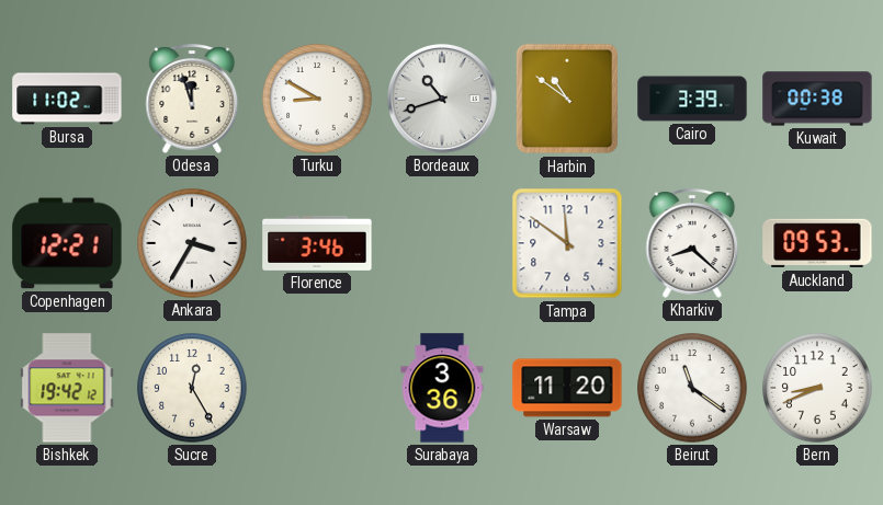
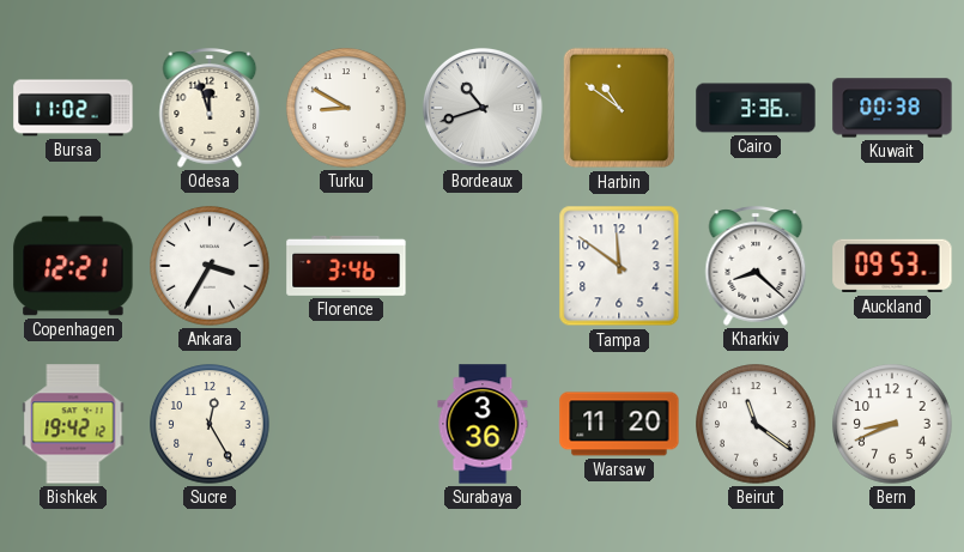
Cairo: 3:39 -> 3:36
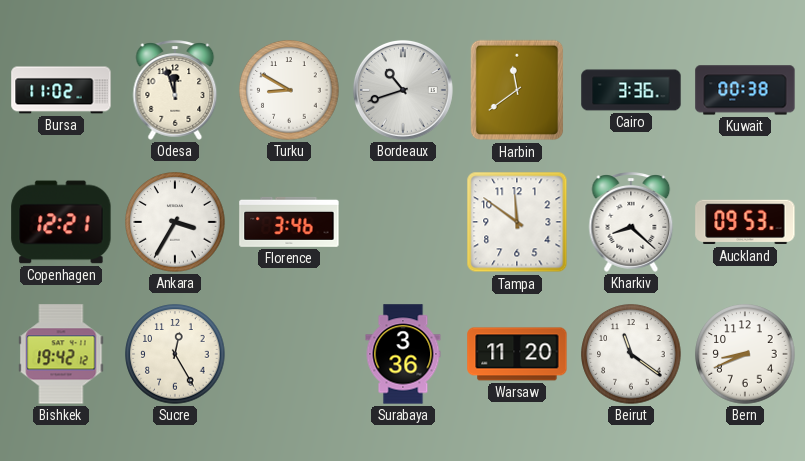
Harbin: 10:51 -> 11:39
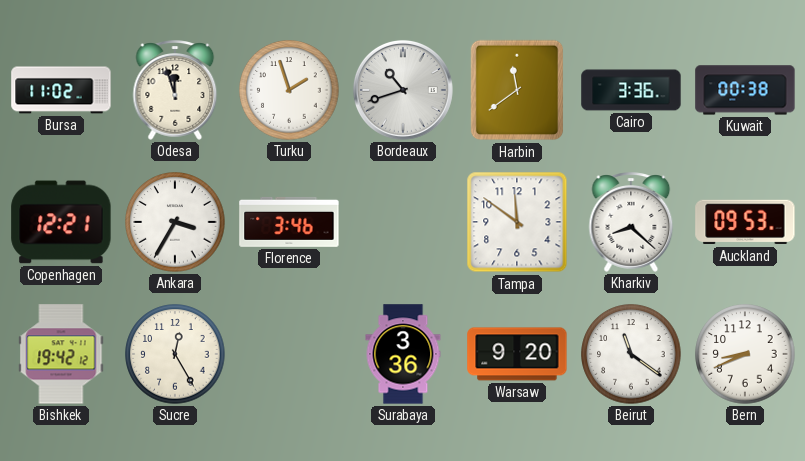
Turku: 8:50 -> 1:57
Warsaw: 11:20 -> 9:20
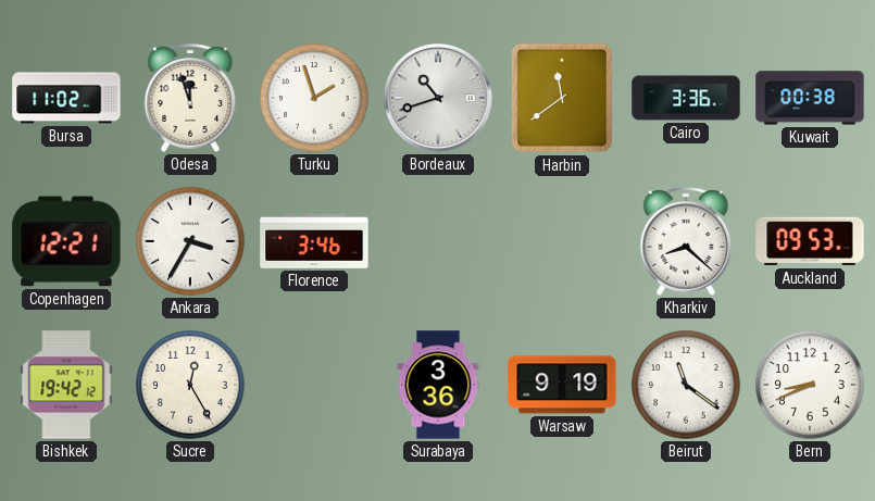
Tampa: 11:51 -> none
Warsaw: 9:20 -> 9:19
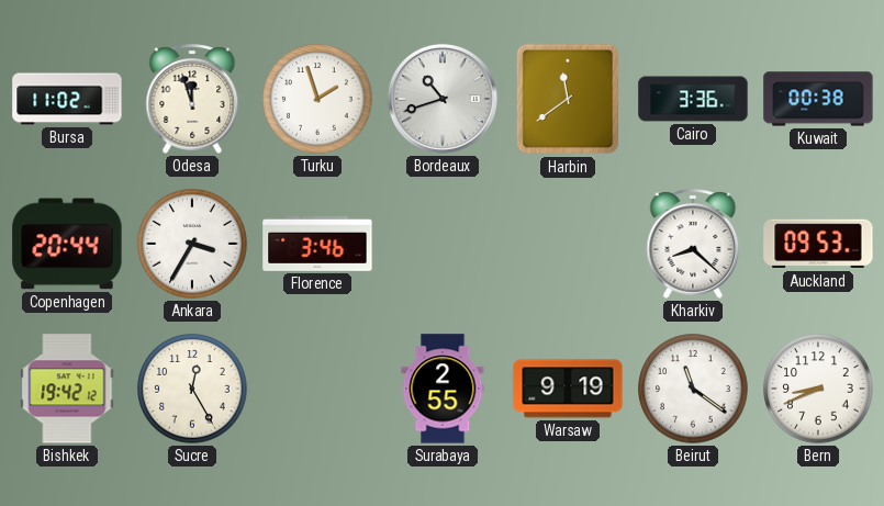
Copenhagen: 12:21 -> 20:44
Surabaya: 3:36 -> 2:55
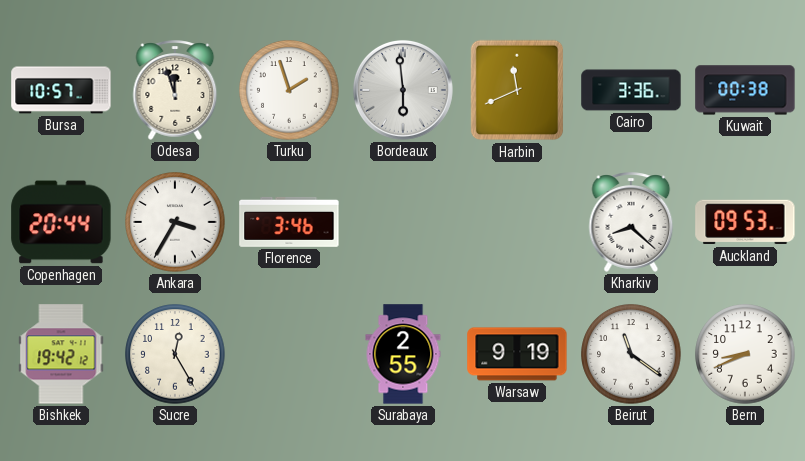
Bursa: 11:02 -> 10:57
Bordeaux: 10:42 -> 5:59
Harbin: 11:39 -> 11:41
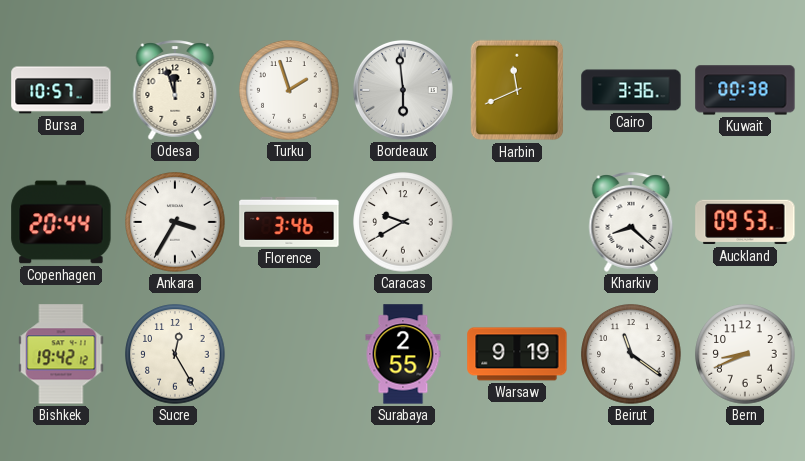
Caracas: none -> 9:40
